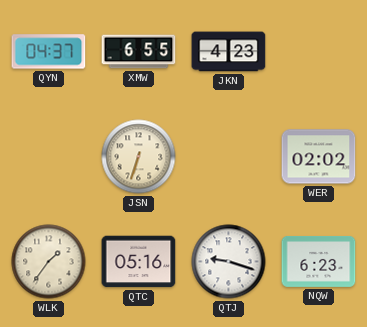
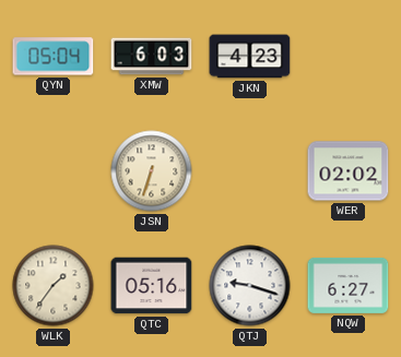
QYN: 04:37 -> 05:04
XMW: 6:55 -> 6:03
NQW: 6:23 -> 6:27
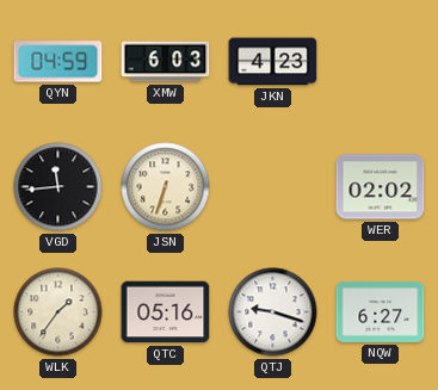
QYN: 05:04 -> 04:59
VGD: none -> 11:44
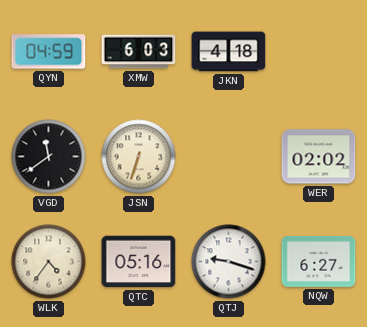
JKN: 4:23 -> 4:18
VGD: 11:44 -> 11:39
WLK: 1:36 -> 4:36
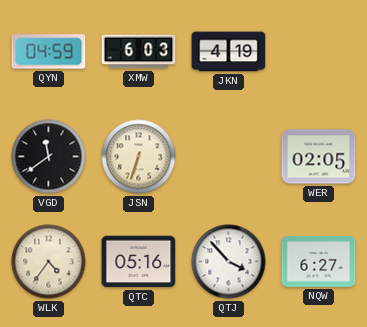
JKN: 4:18 -> 4:19
WER: 02:02 -> 02:05
QTJ: 9:18 -> 3:53
